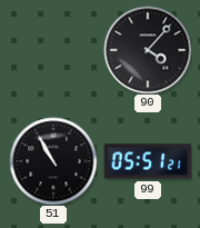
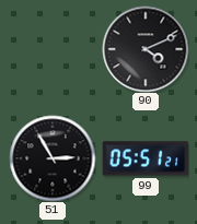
90: 4:07 -> 4:11
51: 10:55 -> 2:55
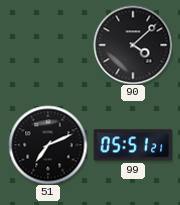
90: 4:11 -> 4:08
51: 2:55 -> 7:11
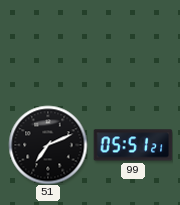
90: 4:08 -> none
